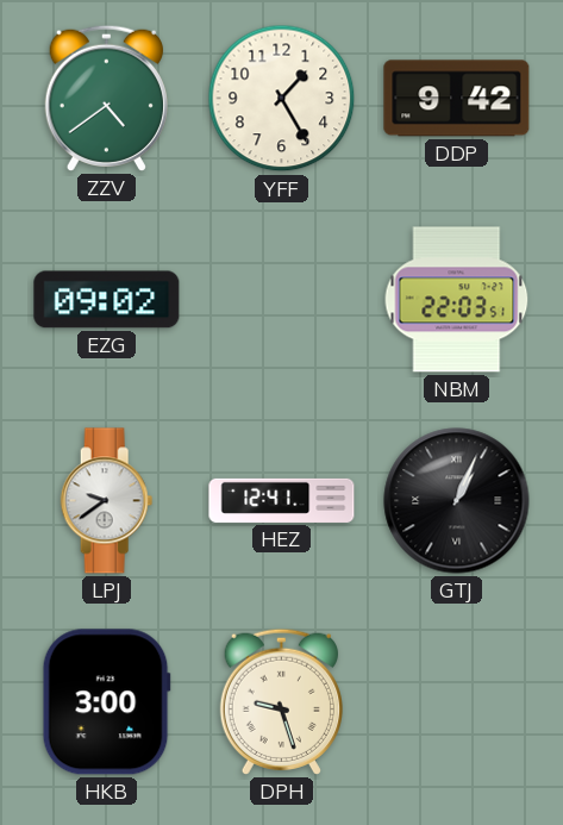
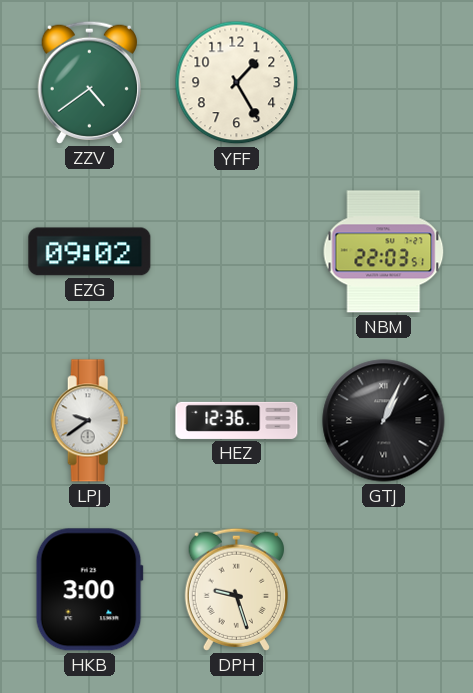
DDP: 9:42 -> none
HEZ: 12:41 -> 12:36
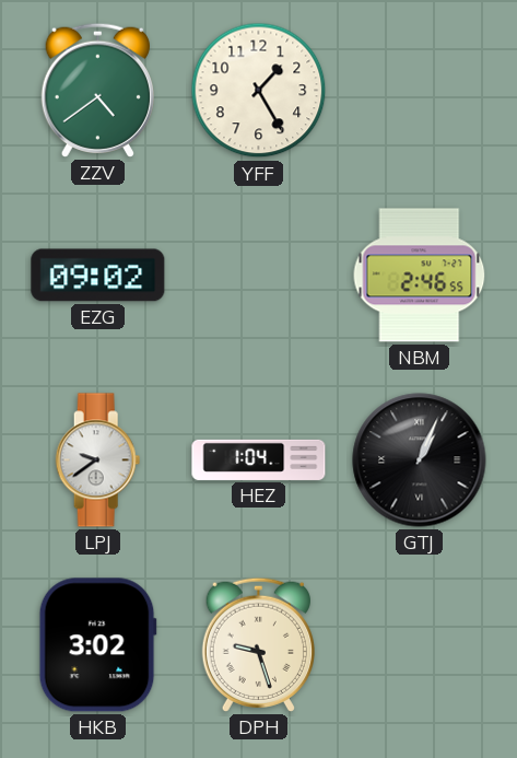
NBM: 22:03 -> 2:46
HEZ: 12:36 -> 1:04
HKB: 3:00 -> 3:02
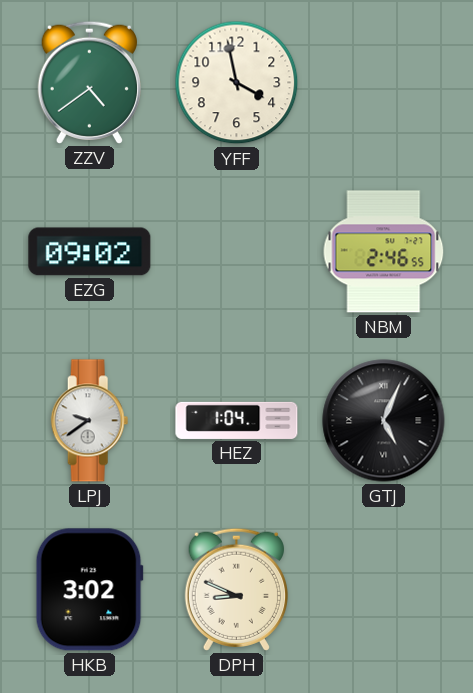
YFF: 1:25 -> 3:58
GTJ: 1:04 -> 5:04
DPH: 9:27 -> 8:49
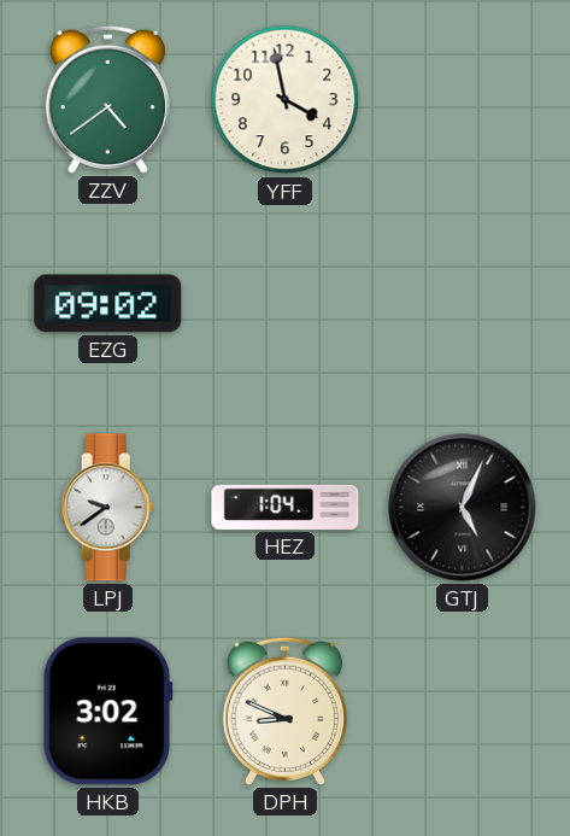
NBM: 2:46 -> none
